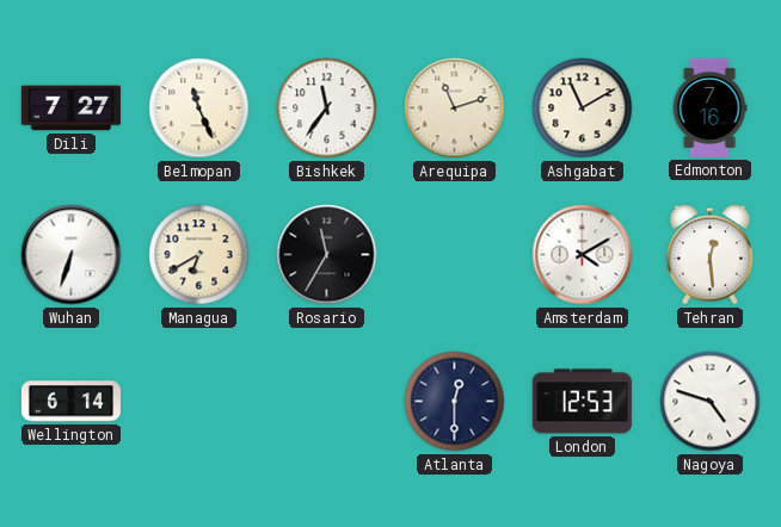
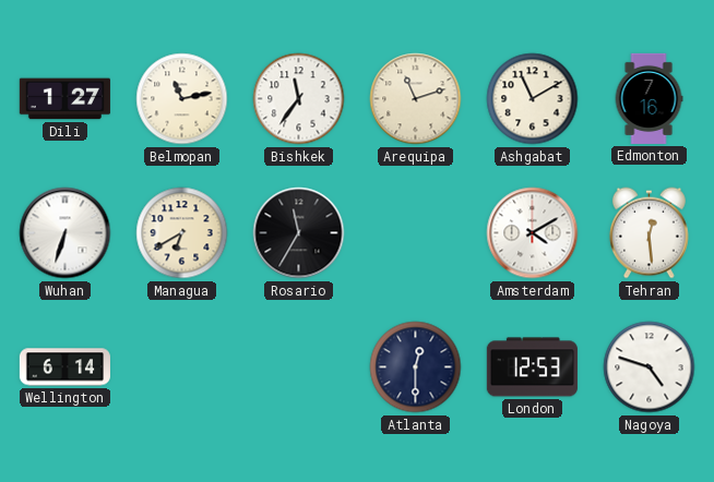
Dili: 7:27 -> 1:27
Belmopan: 11:26 -> 11:13
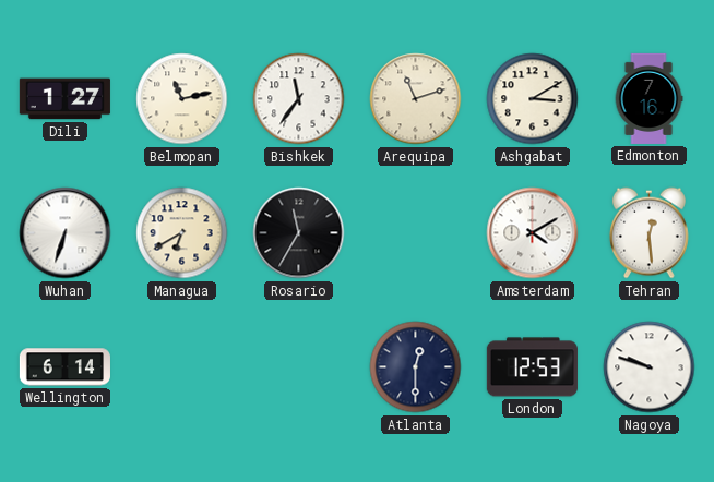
Ashgabat: 11:10 -> 3:10
Nagoya: 4:48 -> 9:48
